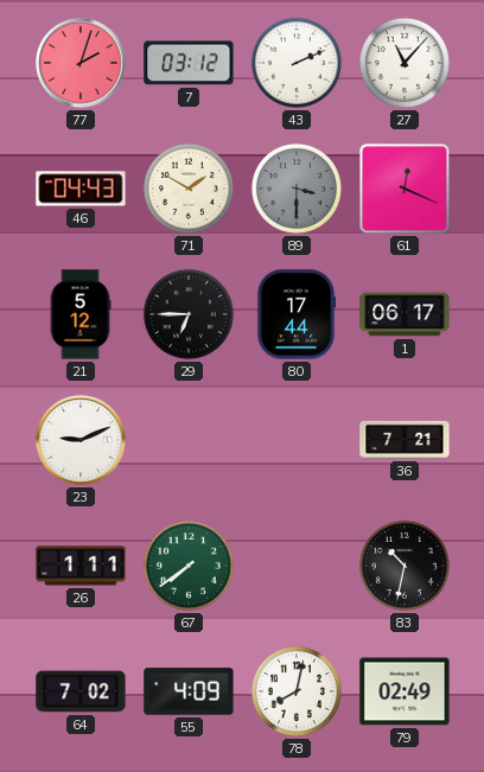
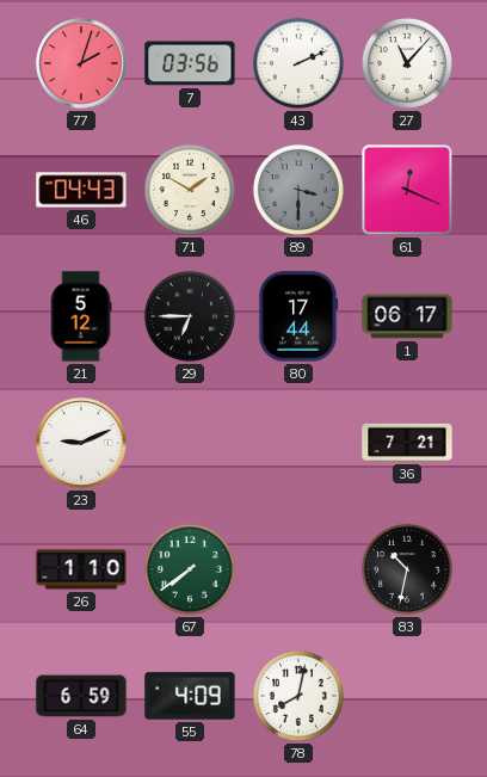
7: 03:12 -> 03:56
26: 1:11 -> 1:10
64: 7:02 -> 6:59
79: 02:49 -> none
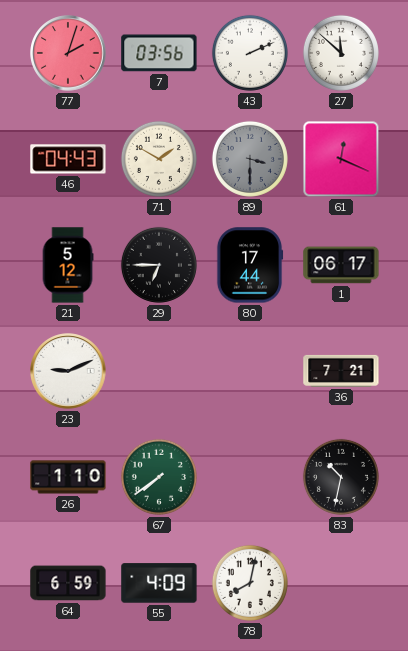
27: 11:07 -> 11:52
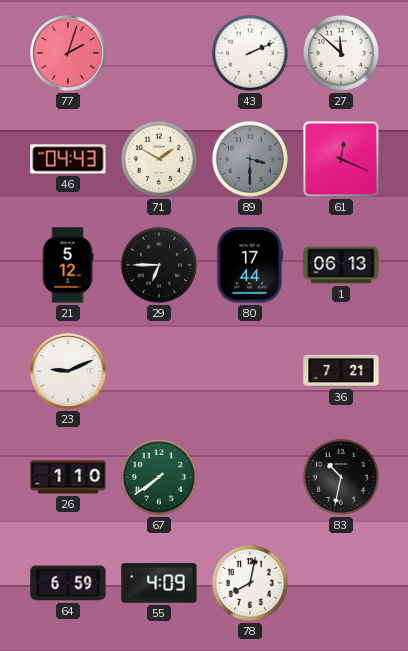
7: 03:56 -> none
1: 06:17 -> 06:13
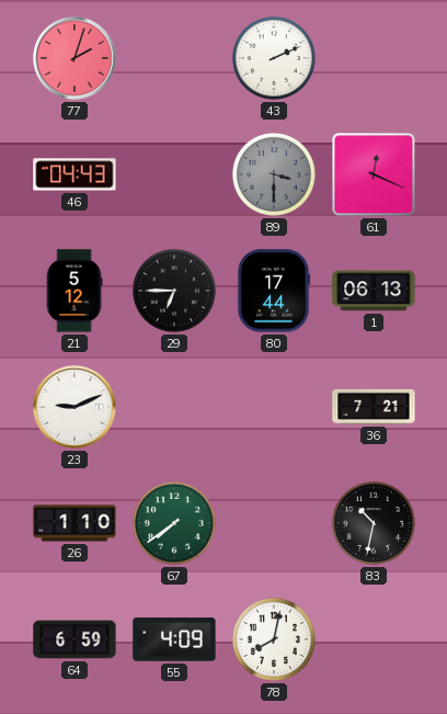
27: 11:52 -> none
71: 1:50 -> none
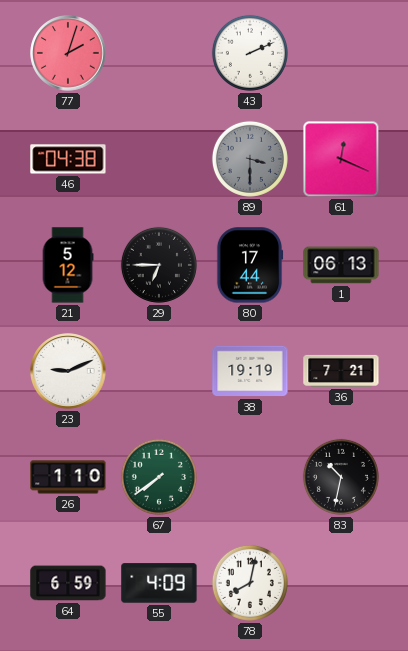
46: 04:43 -> 04:38
38: none -> 19:19
